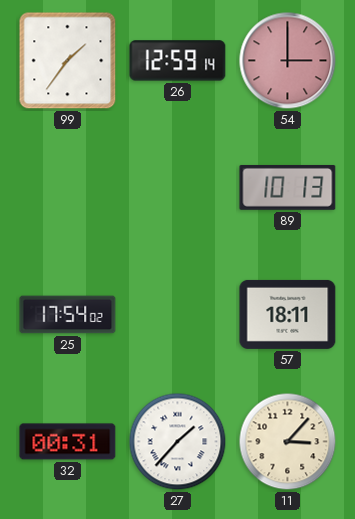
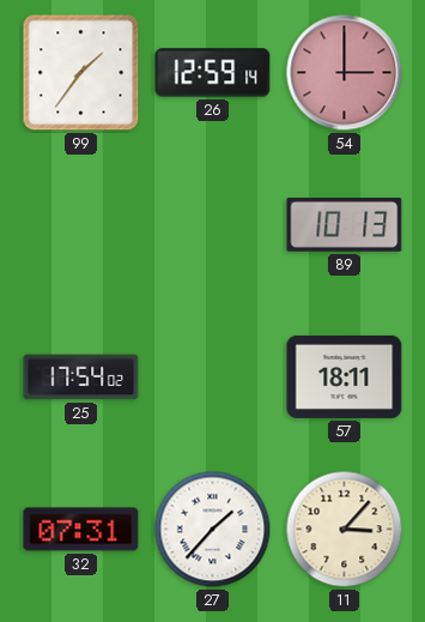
32: 00:31 -> 07:31
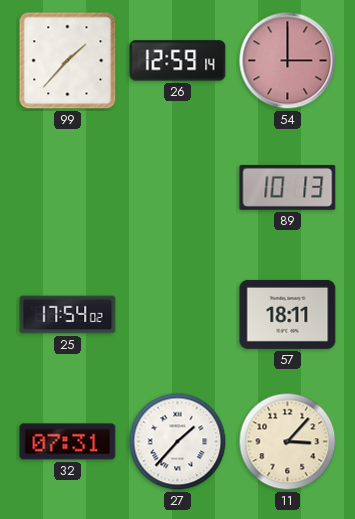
99: 1:36 -> 1:37
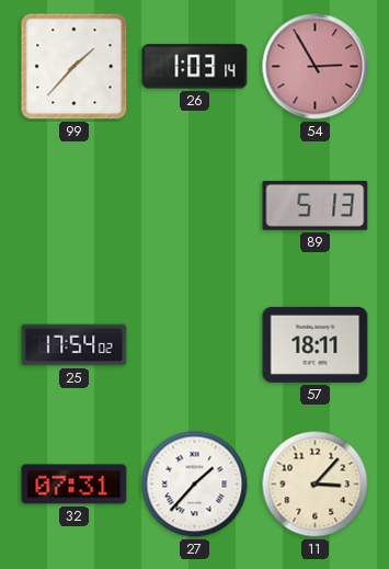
26: 12:59 -> 1:03
54: 3:00 -> 2:55
89: 10:13 -> 5:13
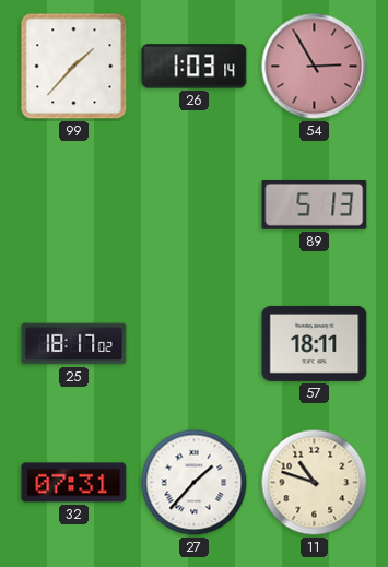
25: 17:54 -> 18:17
11: 3:07 -> 10:48
